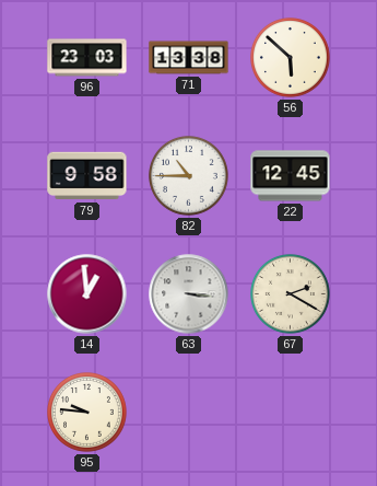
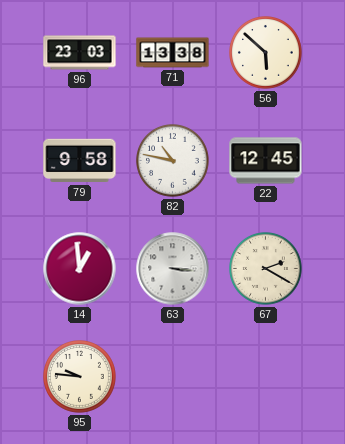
82: 10:45 -> 10:47
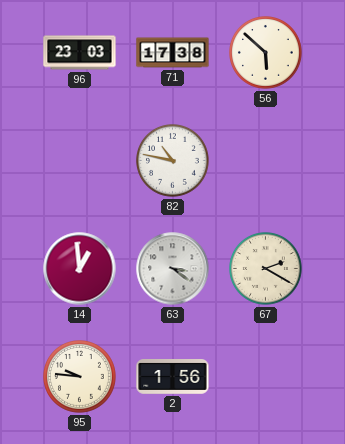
71: 13:38 -> 17:38
79: 9:58 -> none
22: 12:45 -> none
63: 3:16 -> 3:21
2: none -> 1:56
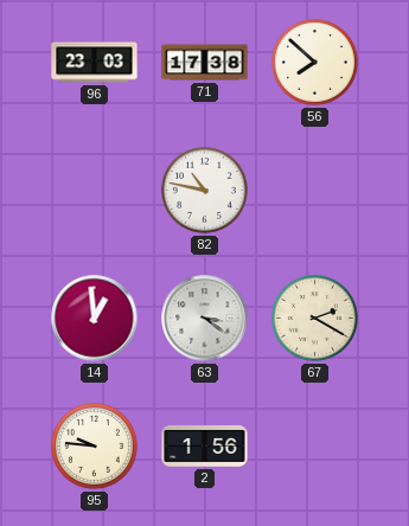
56: 5:52 -> 7:52
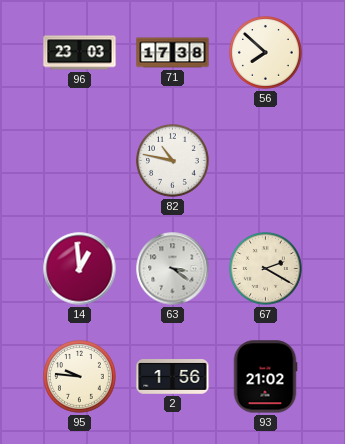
93: none -> 21:02
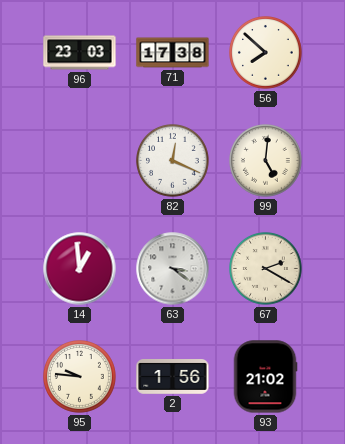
82: 10:47 -> 12:19
99: none -> 5:01
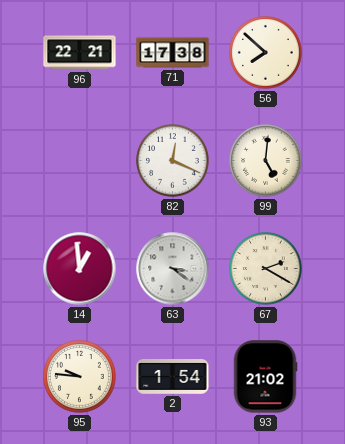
96: 23:03 -> 22:21
2: 1:56 -> 1:54
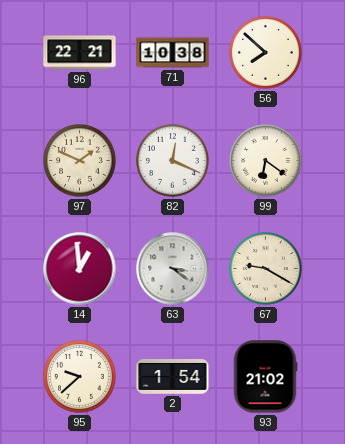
71: 17:38 -> 10:38
97: none -> 1:49
99: 5:01 -> 6:21
67: 2:20 -> 9:20
95: 9:46 -> 9:38
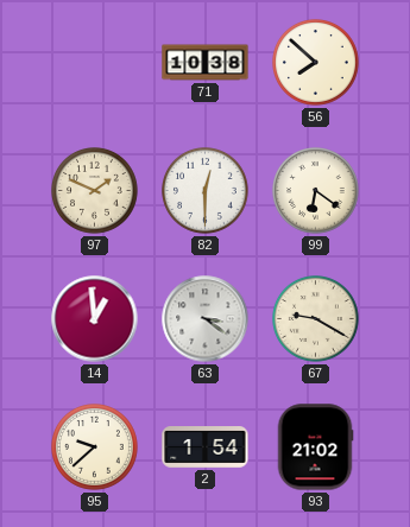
96: 22:21 -> none
82: 12:19 -> 12:30
